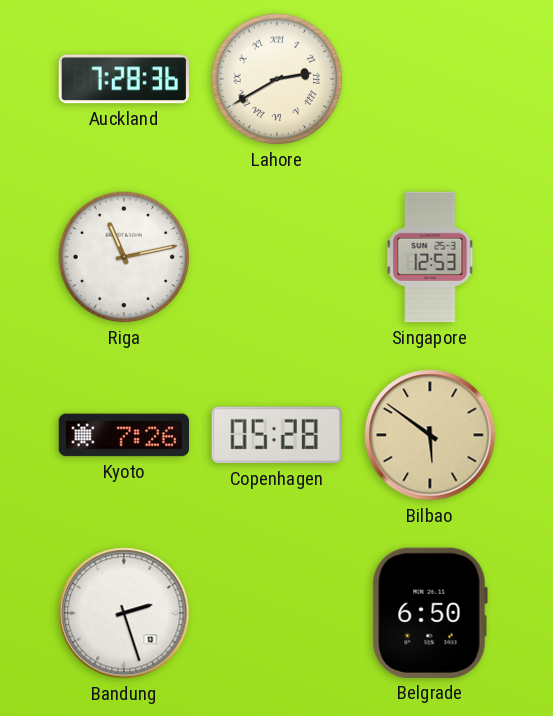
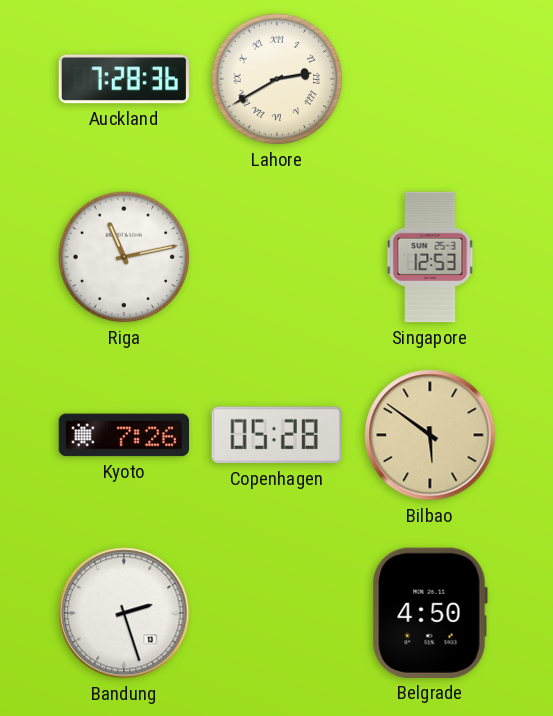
Belgrade: 6:50 -> 4:50
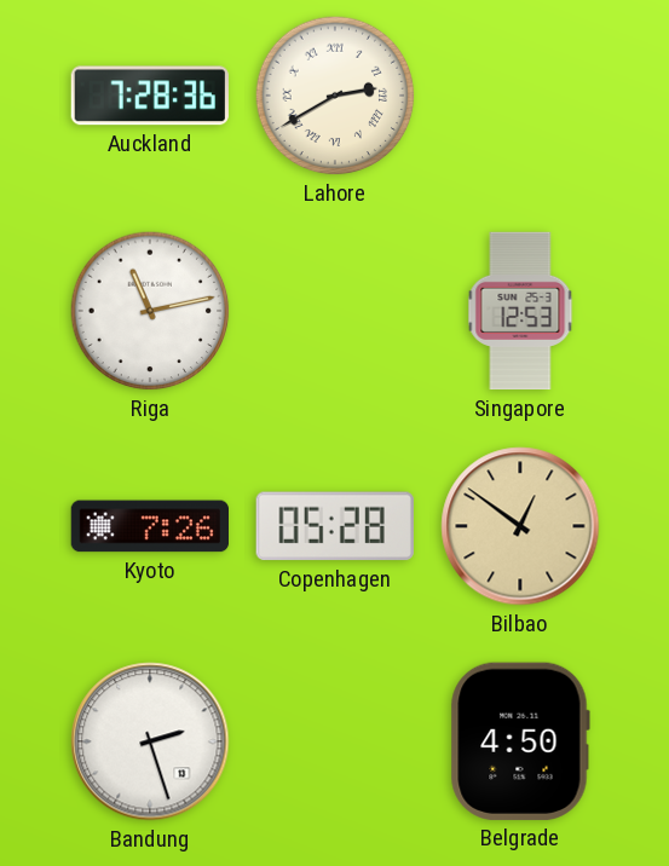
Bilbao: 5:51 -> 12:51
